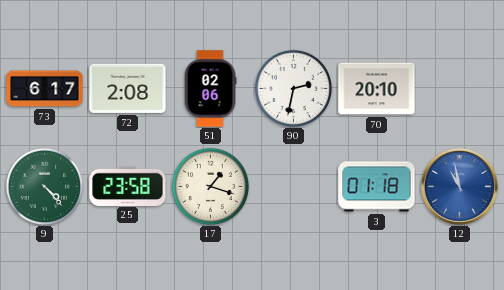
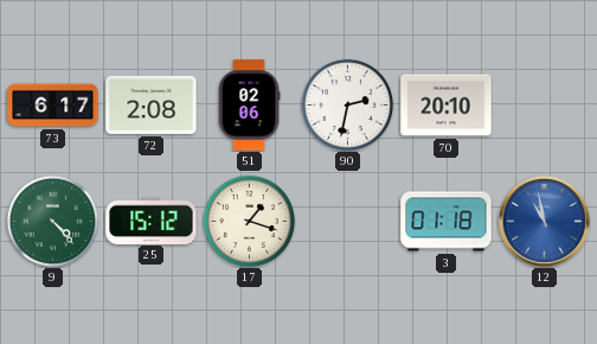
25: 23:58 -> 15:12
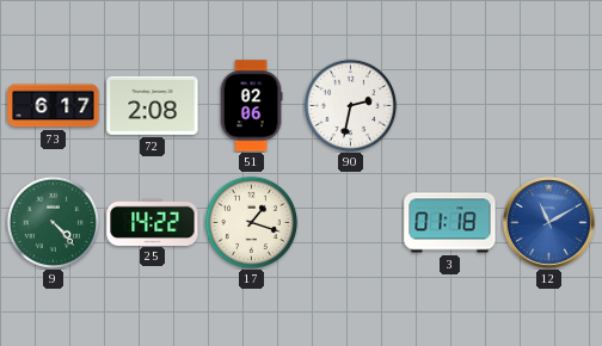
70: 20:10 -> none
25: 15:12 -> 14:22
12: 10:58 -> 11:10
